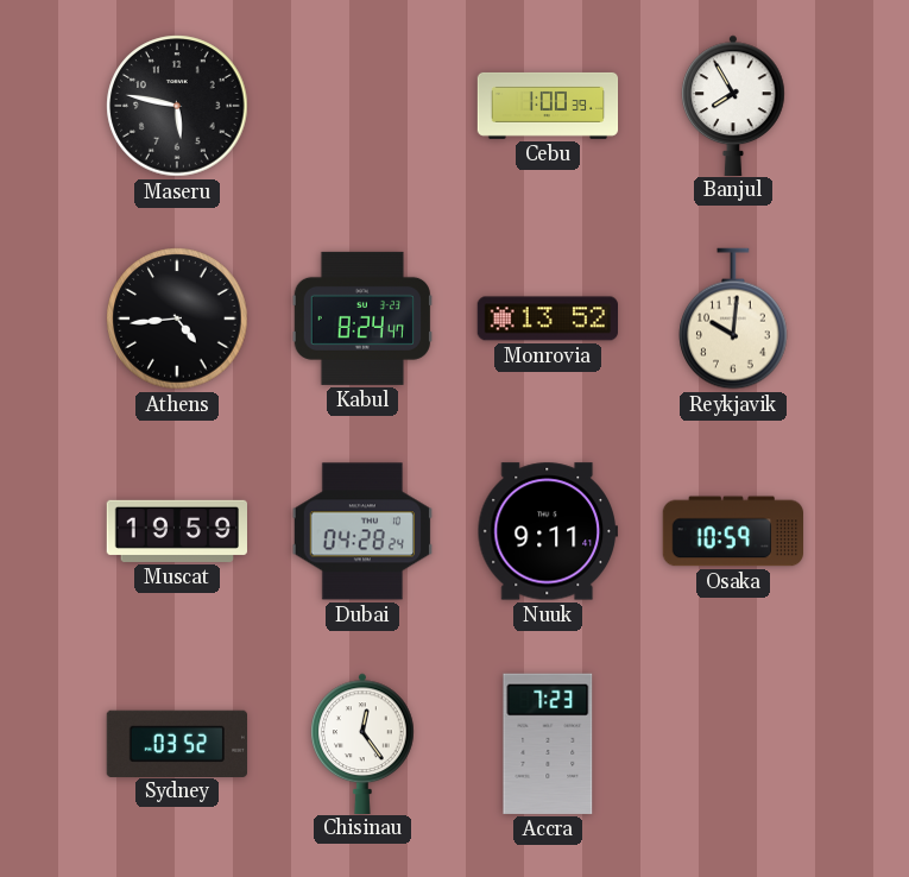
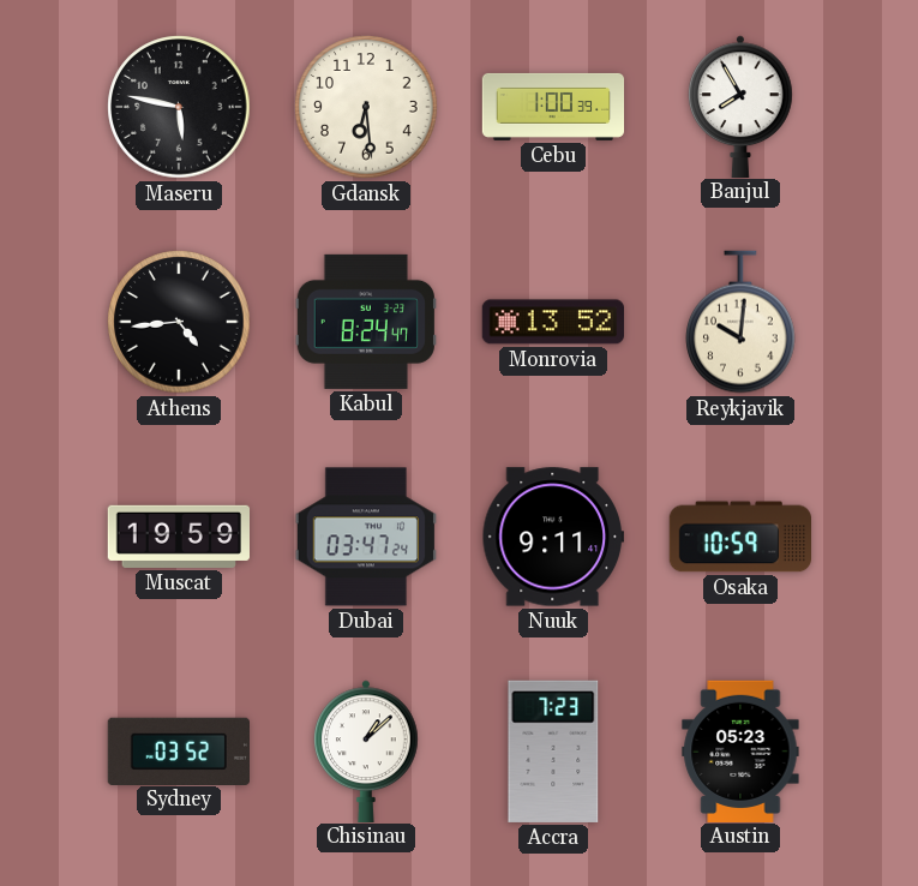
Gdansk: none -> 6:29
Dubai: 04:28 -> 03:47
Chisinau: 12:24 -> 1:08
Austin: none -> 05:23
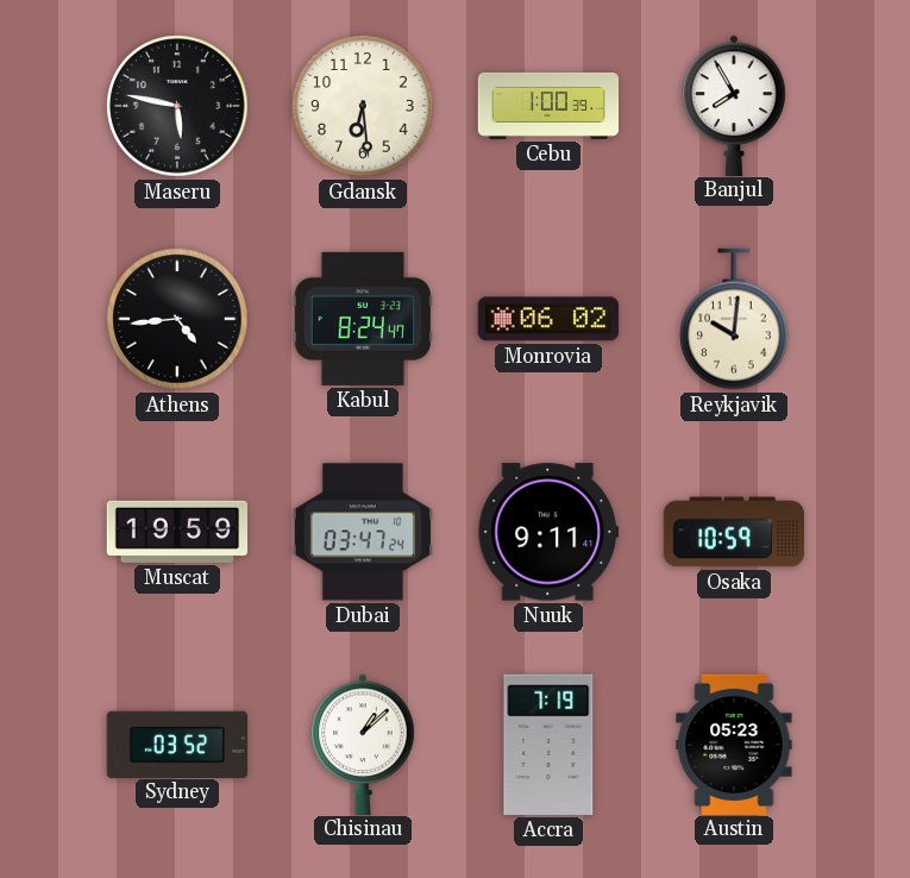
Monrovia: 13:52 -> 06:02
Accra: 7:23 -> 7:19
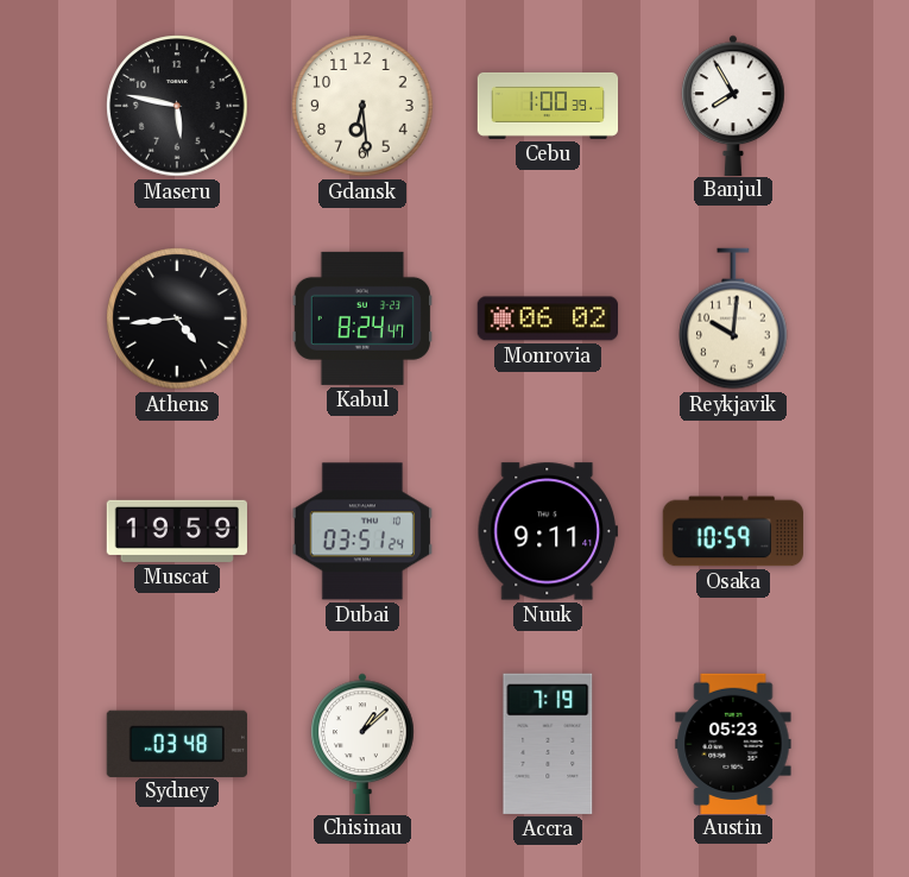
Dubai: 03:47 -> 03:51
Sydney: 03:52 -> 03:48
